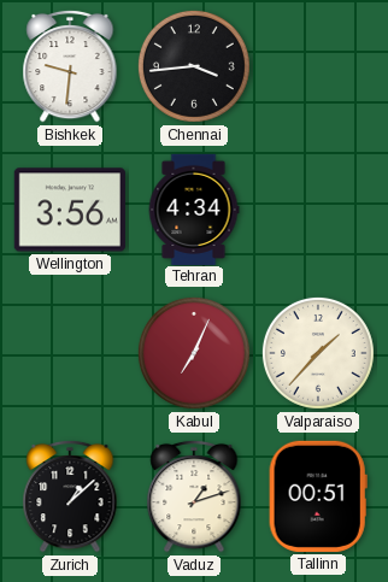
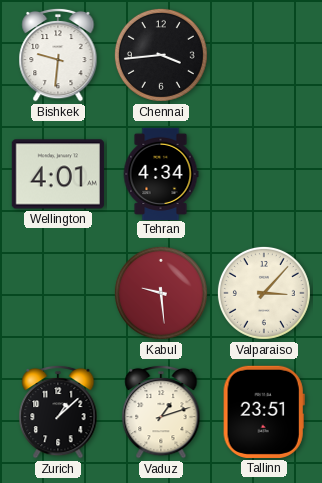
Wellington: 3:56 -> 4:01
Kabul: 7:04 -> 9:29
Valparaiso: 1:37 -> 3:07
Tallinn: 00:51 -> 23:51
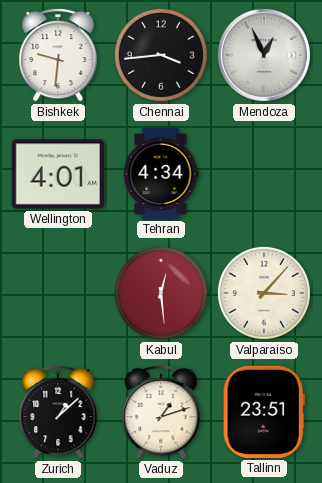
Mendoza: none -> 12:56
Kabul: 9:29 -> 12:29
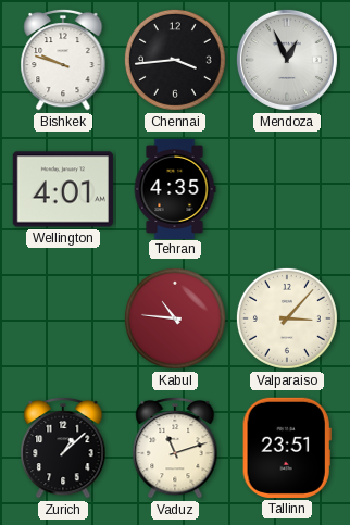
Bishkek: 9:31 -> 9:48
Tehran: 4:34 -> 4:35
Kabul: 12:29 -> 10:46
Vaduz: 1:12 -> 11:12
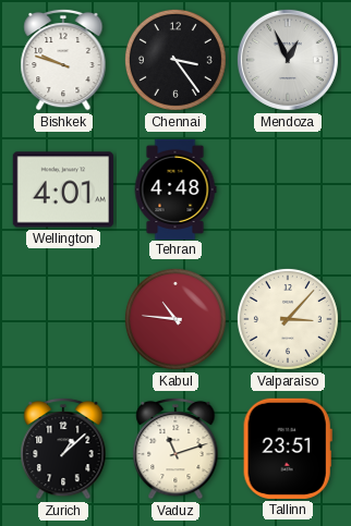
Chennai: 3:44 -> 3:24
Tehran: 4:35 -> 4:48
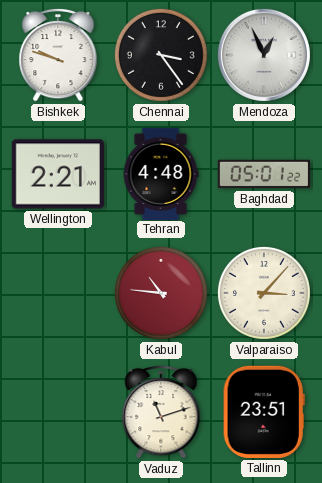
Wellington: 4:01 -> 2:21
Baghdad: none -> 05:01
Zurich: 1:08 -> none
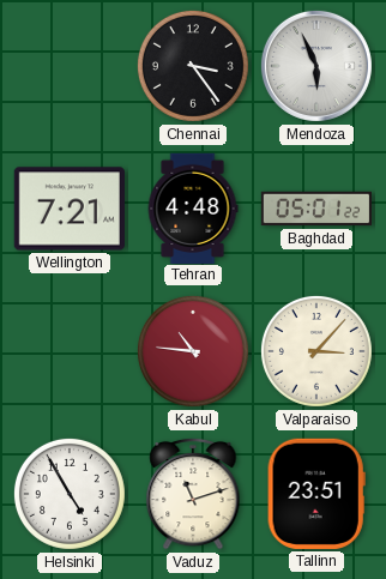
Bishkek: 9:48 -> none
Mendoza: 12:56 -> 5:56
Wellington: 2:21 -> 7:21
Helsinki: none -> 4:55
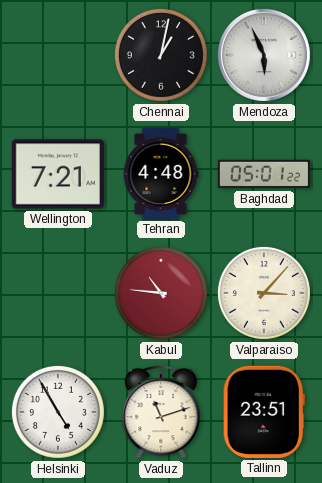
Chennai: 3:24 -> 1:02
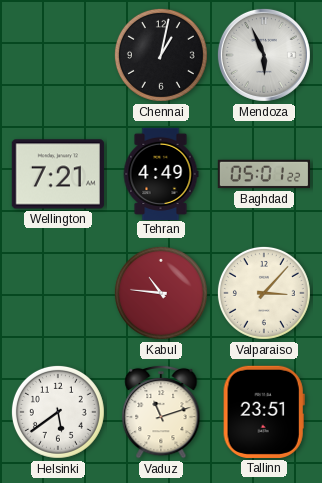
Tehran: 4:48 -> 4:49
Helsinki: 4:55 -> 5:39
